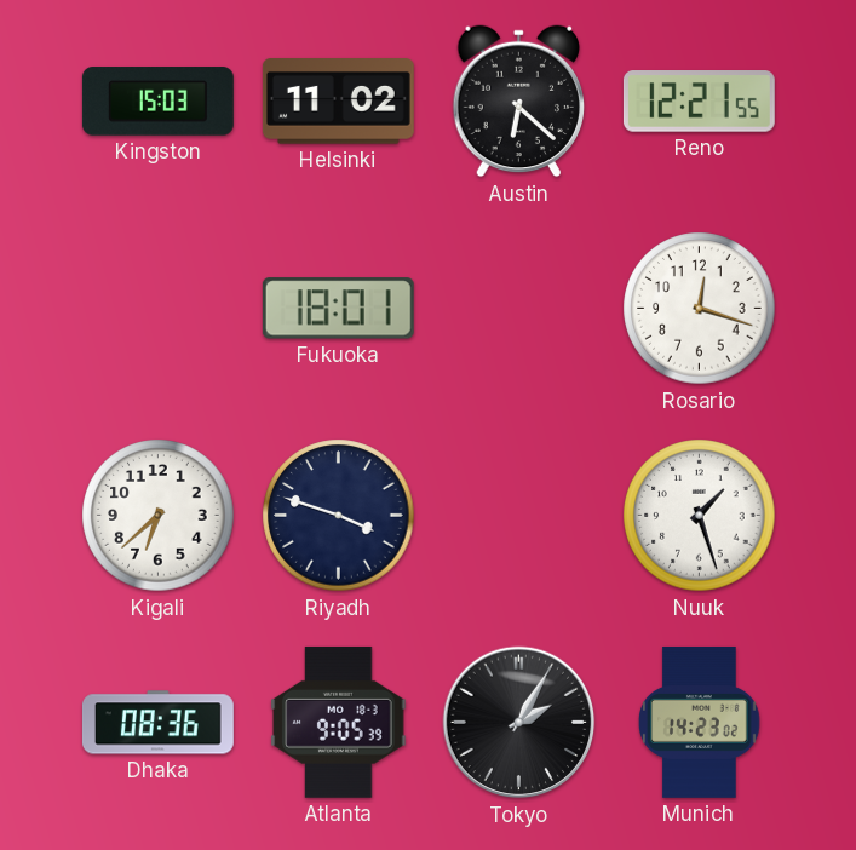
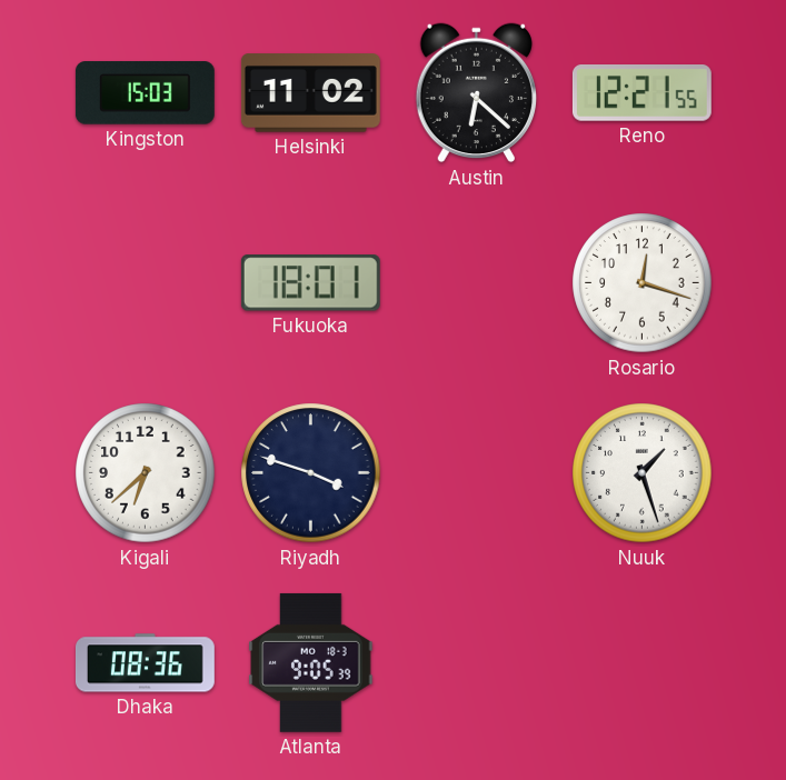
Tokyo: 2:05 -> none
Munich: 14:23 -> none
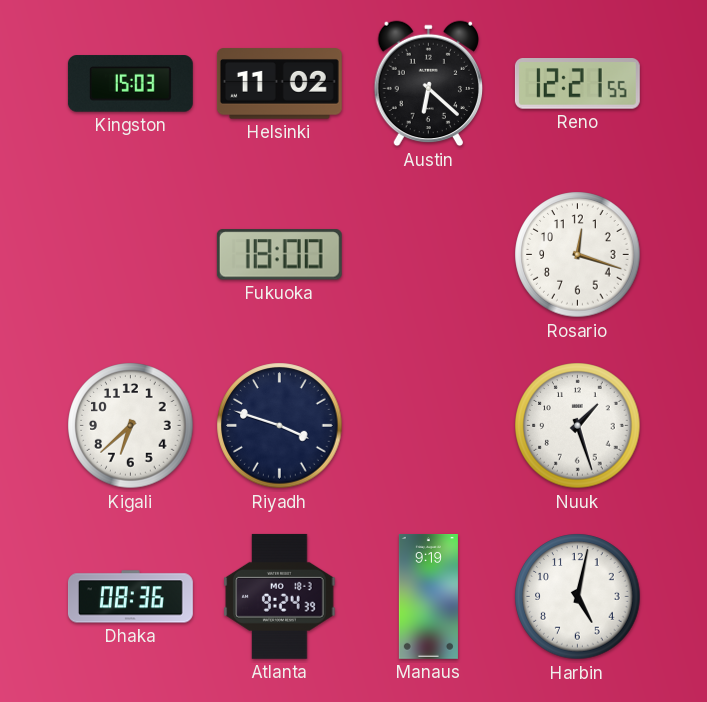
Fukuoka: 18:01 -> 18:00
Atlanta: 9:05 -> 9:24
Manaus: none -> 9:19
Harbin: none -> 5:02
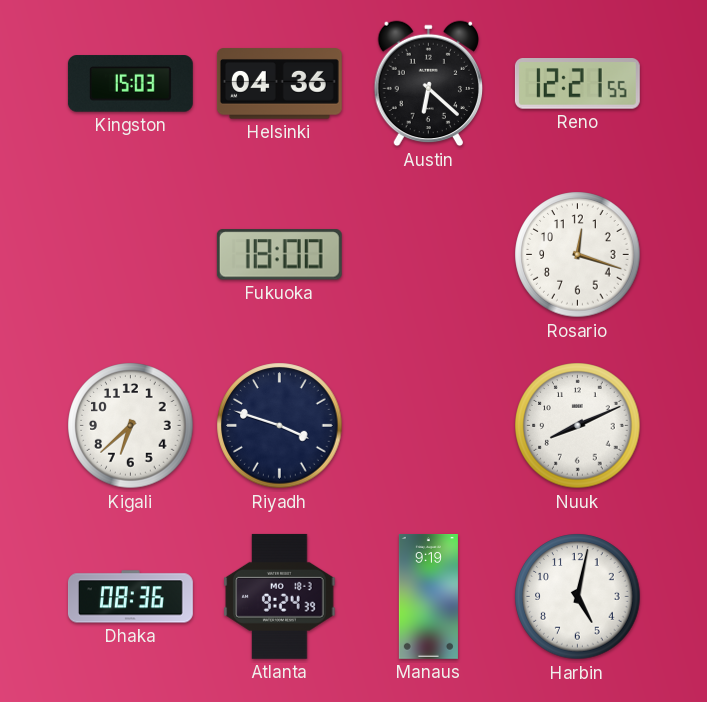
Helsinki: 11:02 -> 04:36
Nuuk: 1:27 -> 8:11
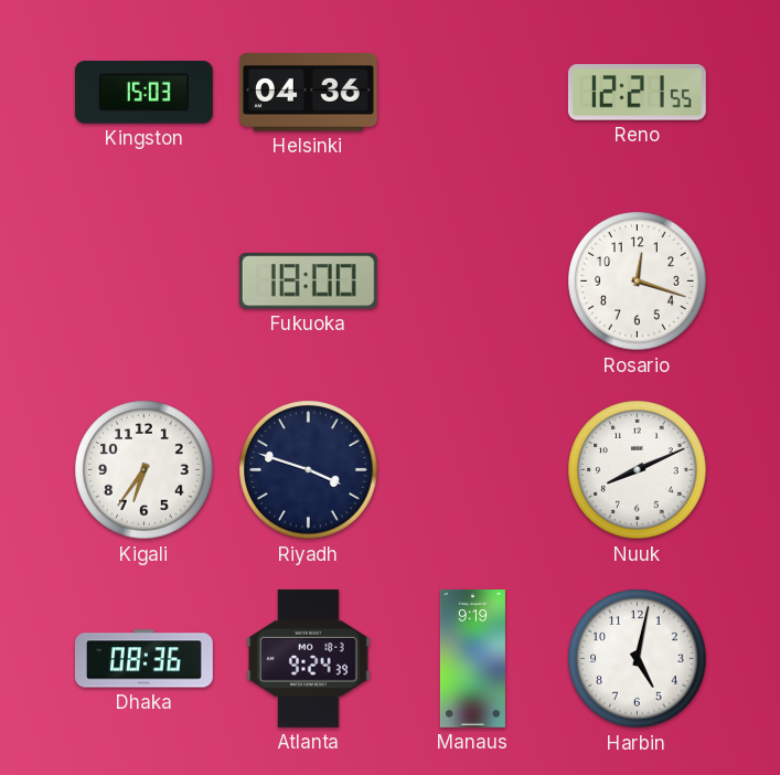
Austin: 6:22 -> none
Kigali: 6:38 -> 6:36
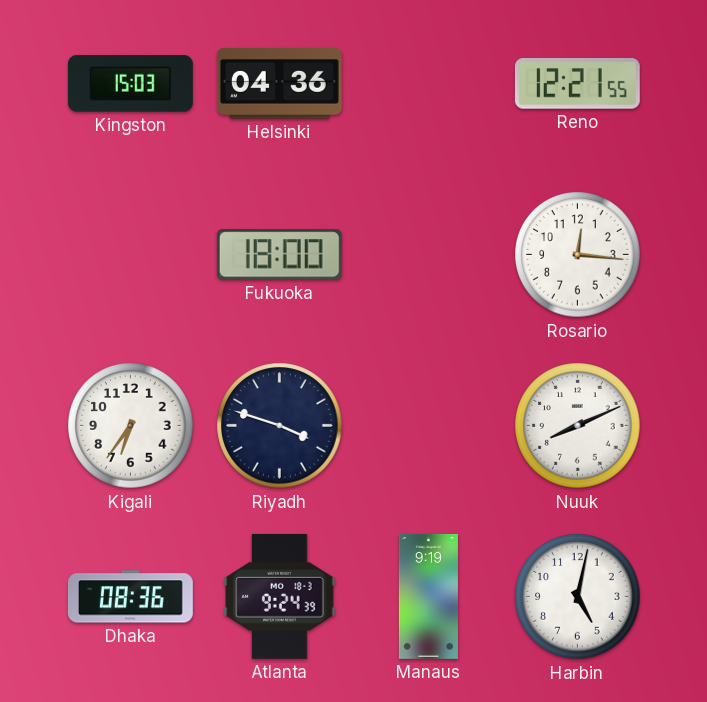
Rosario: 12:18 -> 12:16
